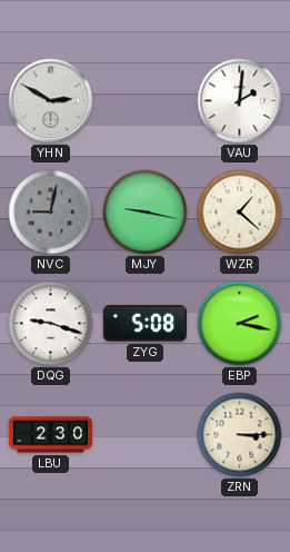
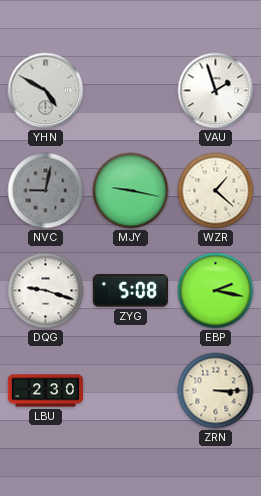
YHN: 2:50 -> 4:50
VAU: 2:01 -> 1:57
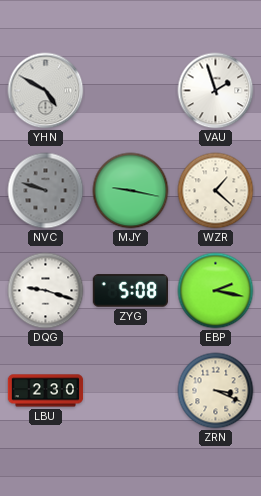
NVC: 9:02 -> 9:48
ZRN: 3:15 -> 3:19
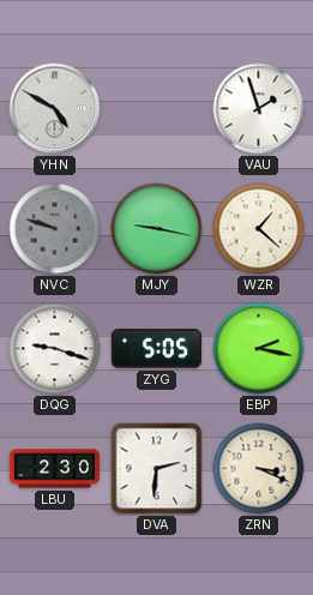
ZYG: 5:08 -> 5:05
DVA: none -> 2:31
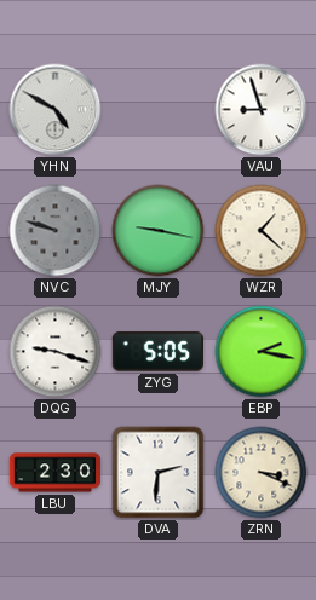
VAU: 1:57 -> 8:57
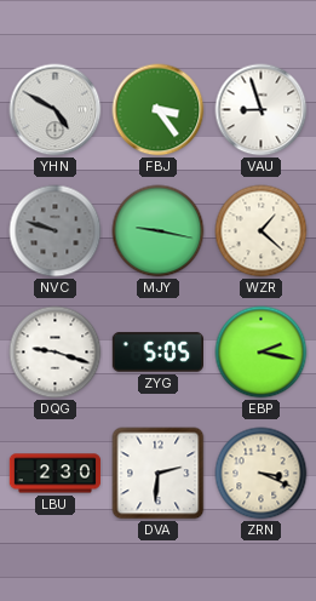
FBJ: none -> 3:24
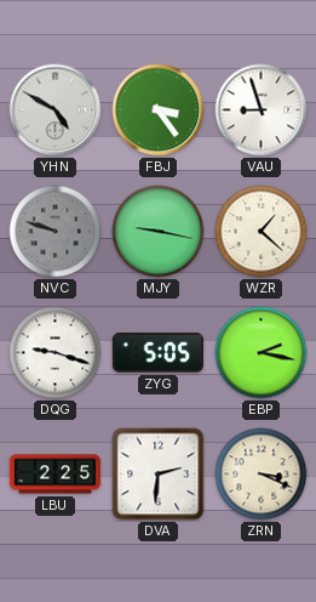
LBU: 2:30 -> 2:25
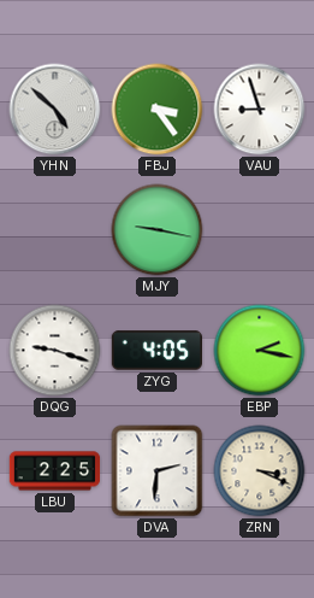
YHN: 4:50 -> 4:52
NVC: 9:48 -> none
WZR: 1:22 -> none
ZYG: 5:05 -> 4:05
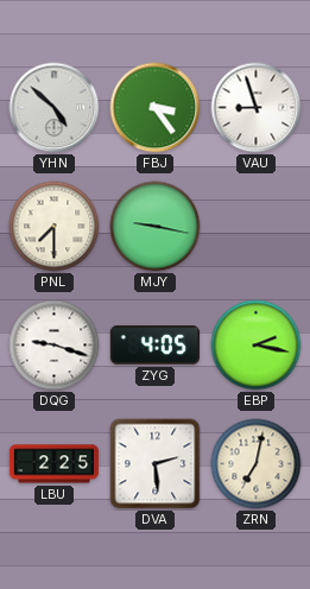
PNL: none -> 7:30
DVA: 2:31 -> 2:29
ZRN: 3:19 -> 7:02
